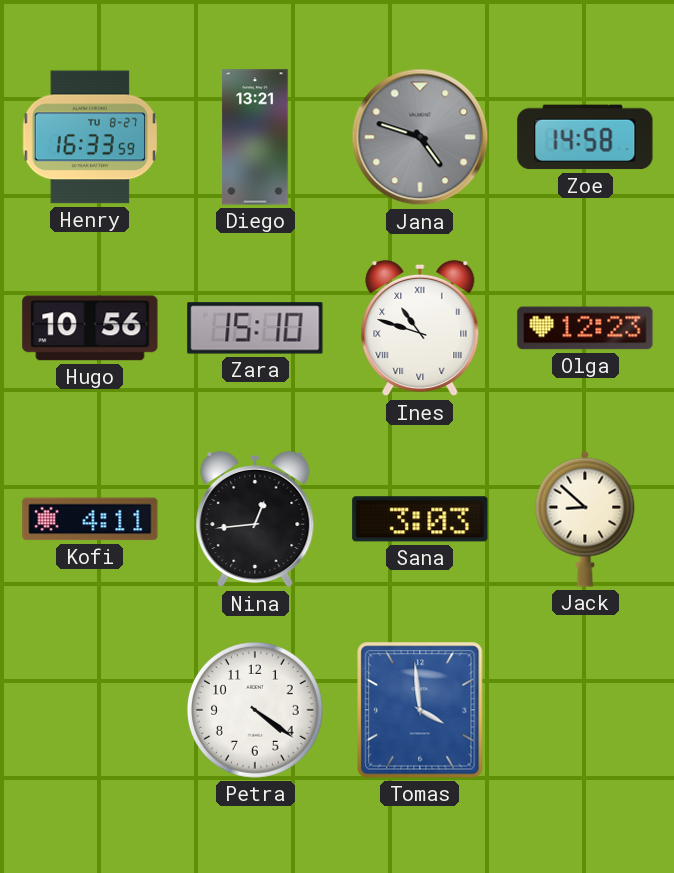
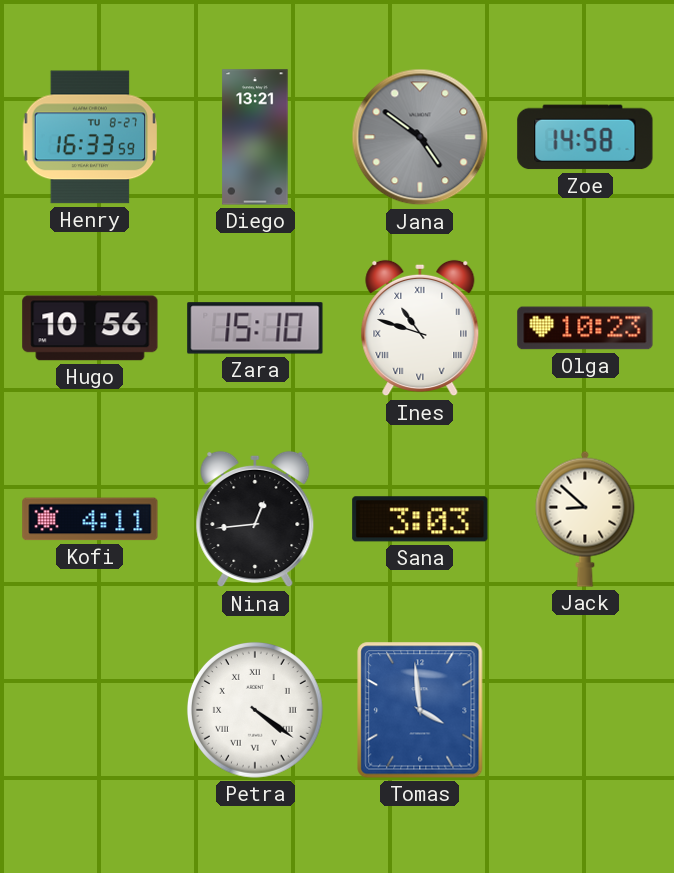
Jana: 4:48 -> 4:51
Olga: 12:23 -> 10:23
Petra numerals: Arabic -> Roman
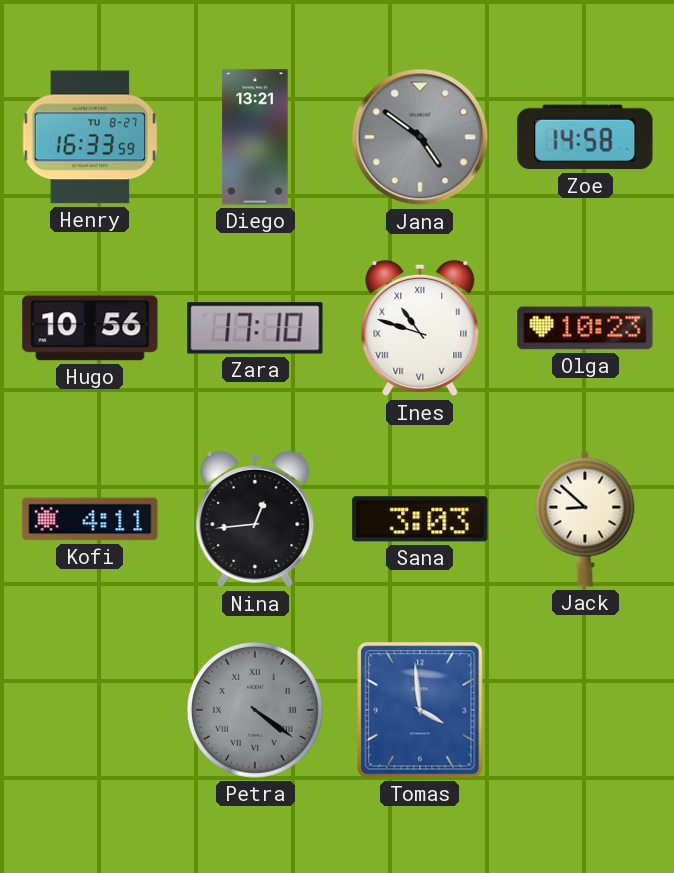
Zara: 15:10 -> 17:10
Petra dial: white -> grey
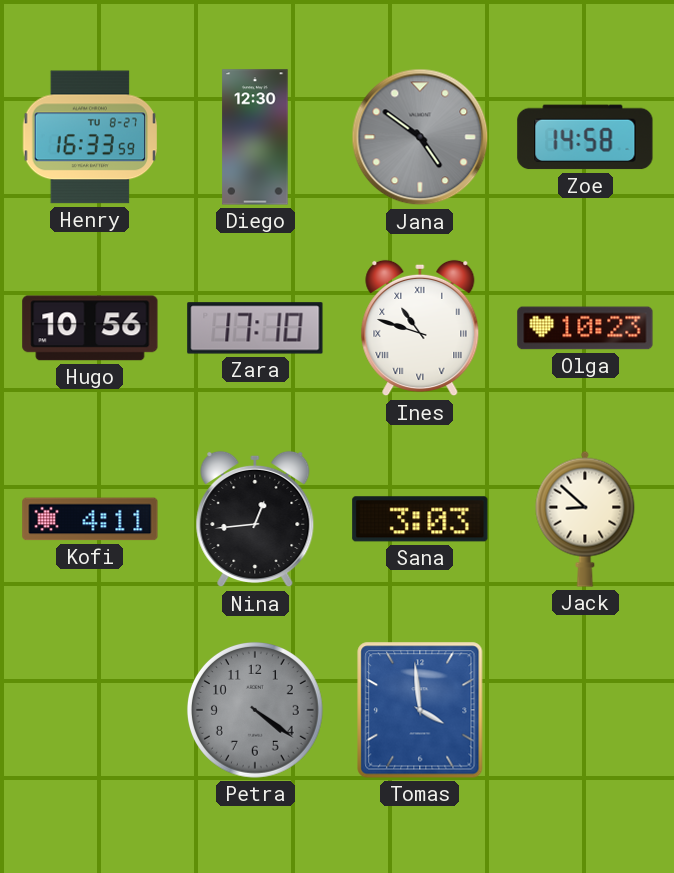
Diego: 13:21 -> 12:30
Petra numerals: Roman -> Arabic
